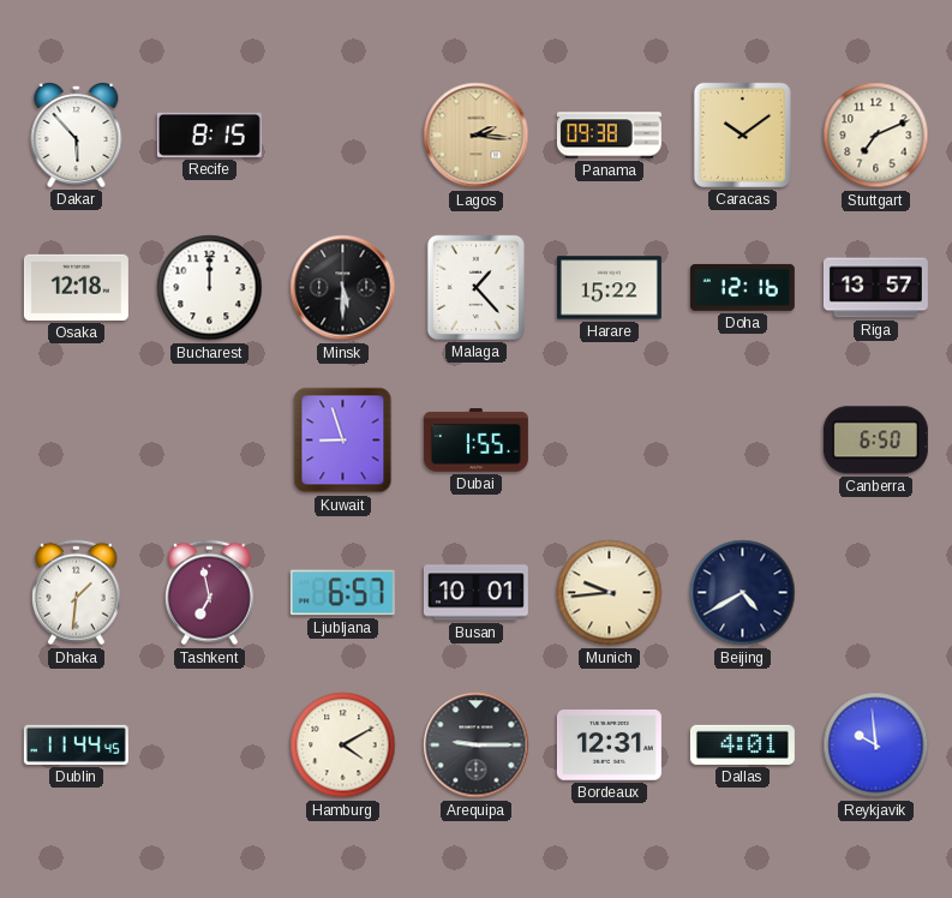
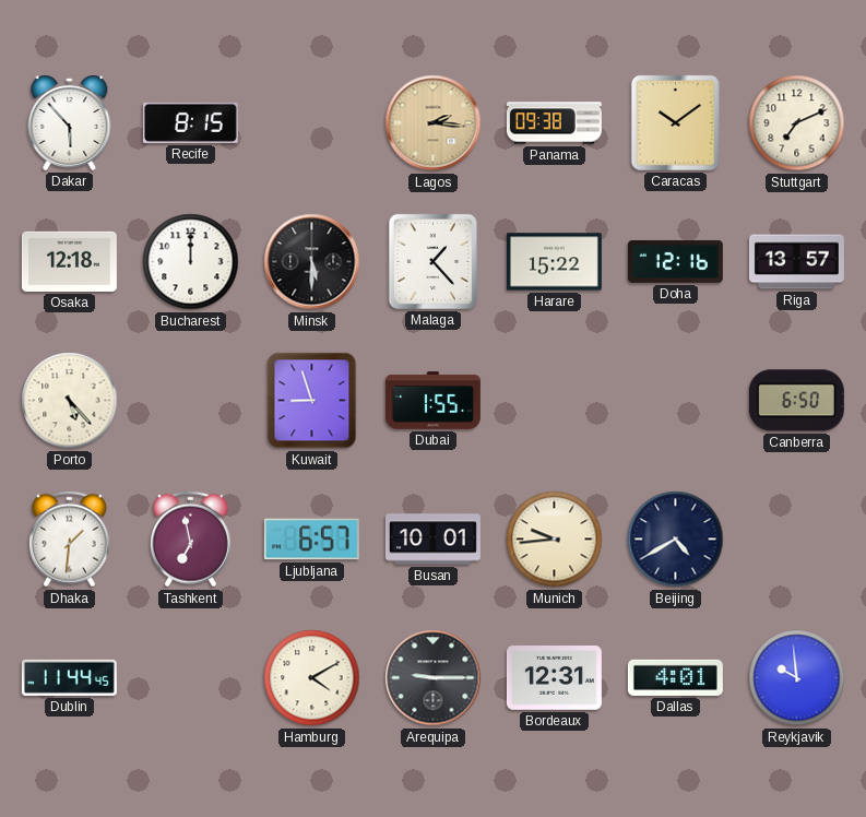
Porto: none -> 5:23
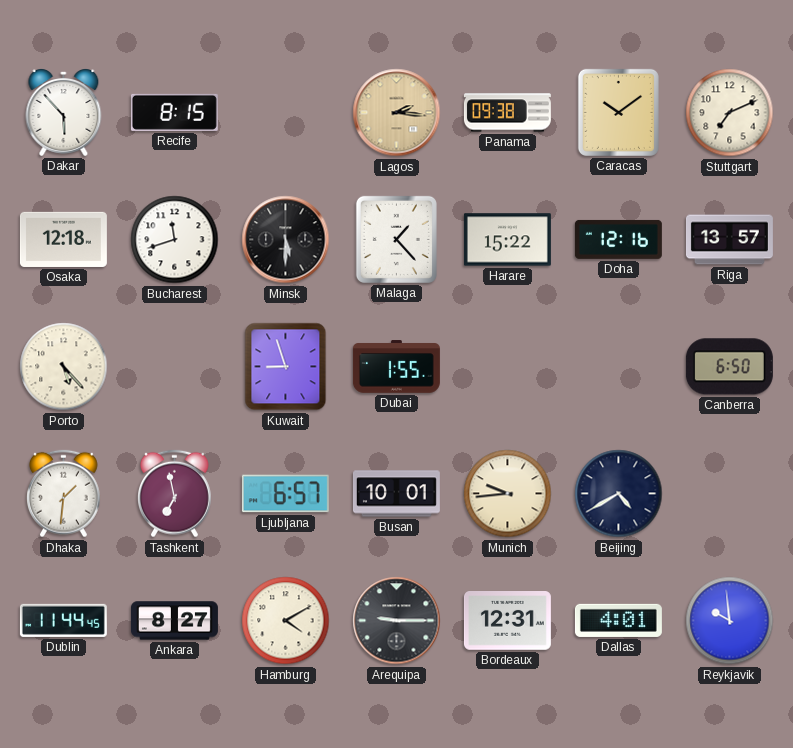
Bucharest: 12:00 -> 11:42
Ankara: none -> 8:27
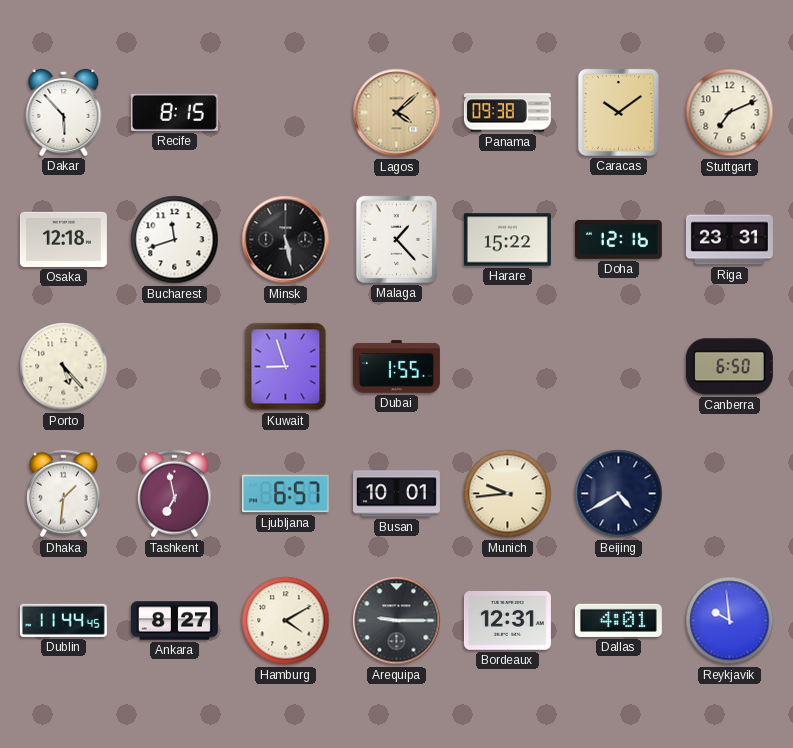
Lagos: 2:16 -> 4:08
Minsk: 5:30 -> 5:28
Riga: 13:57 -> 23:31
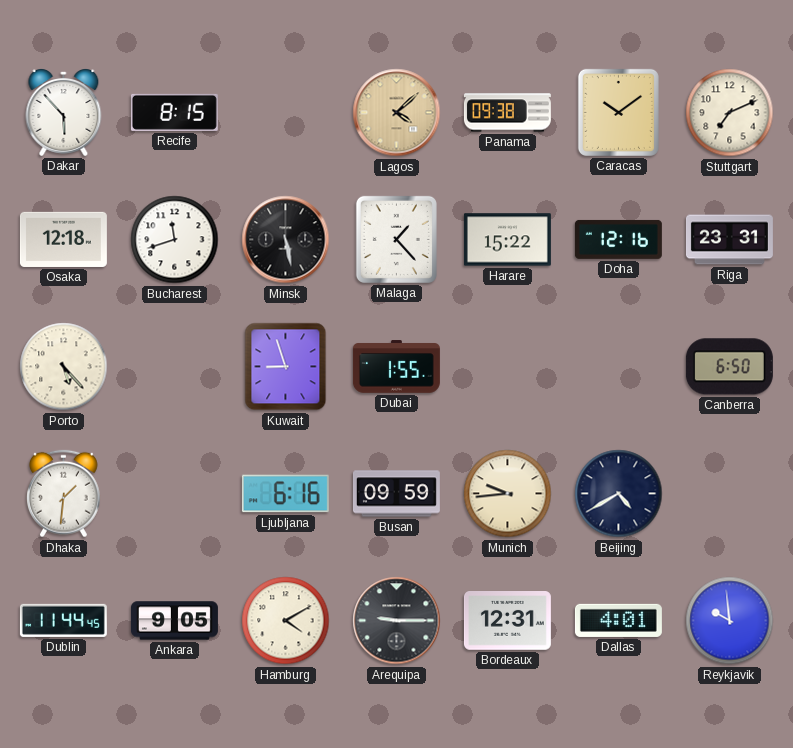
Tashkent: 6:58 -> none
Ljubljana: 6:57 -> 6:16
Busan: 10:01 -> 09:59
Ankara: 8:27 -> 9:05
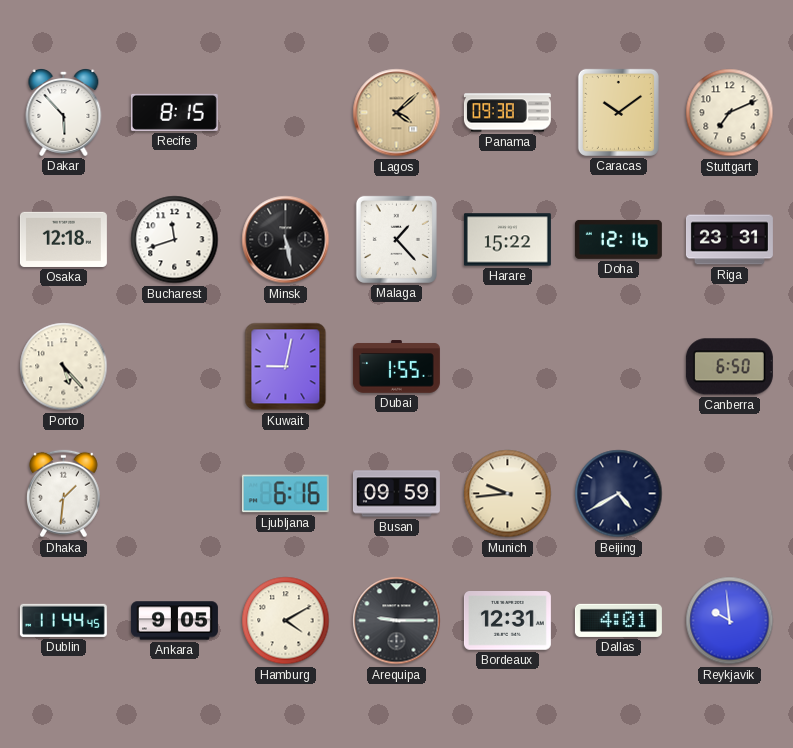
Kuwait: 8:57 -> 9:02
